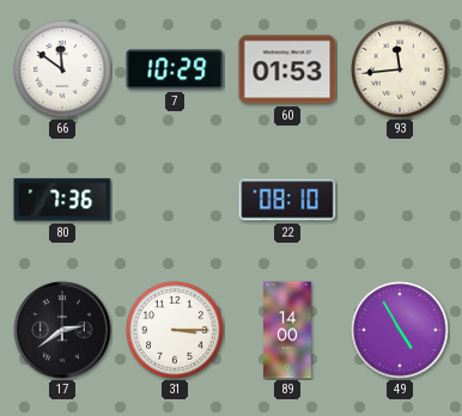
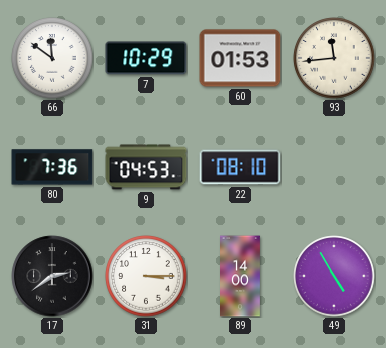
9: none -> 04:53
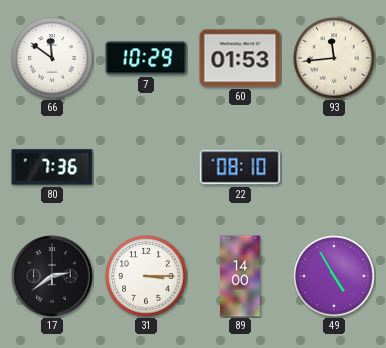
9: 04:53 -> none
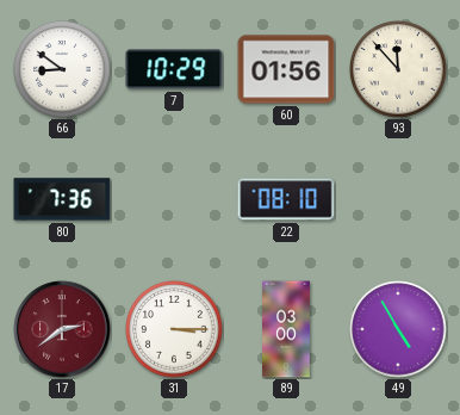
66: 11:51 -> 8:51
60: 01:53 -> 01:56
93: 11:44 -> 11:53
17 dial: black -> burgundy
89: 14:00 -> 03:00
